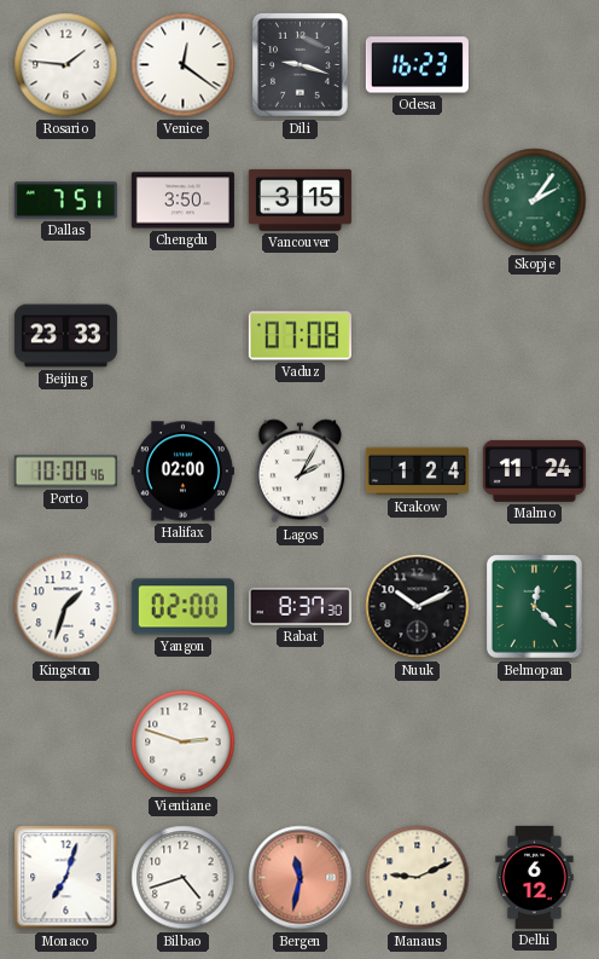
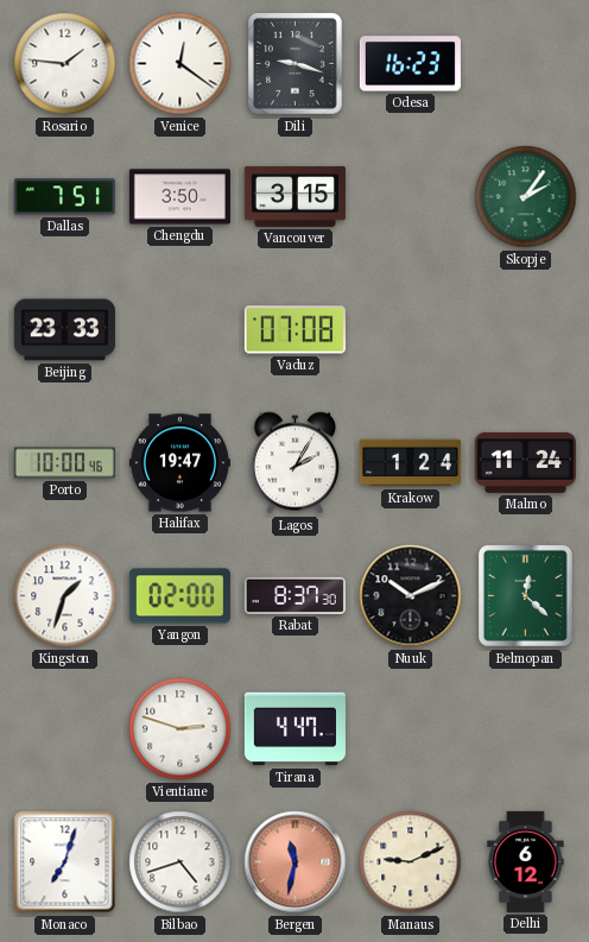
Halifax: 02:00 -> 19:47
Tirana: none -> 4:47
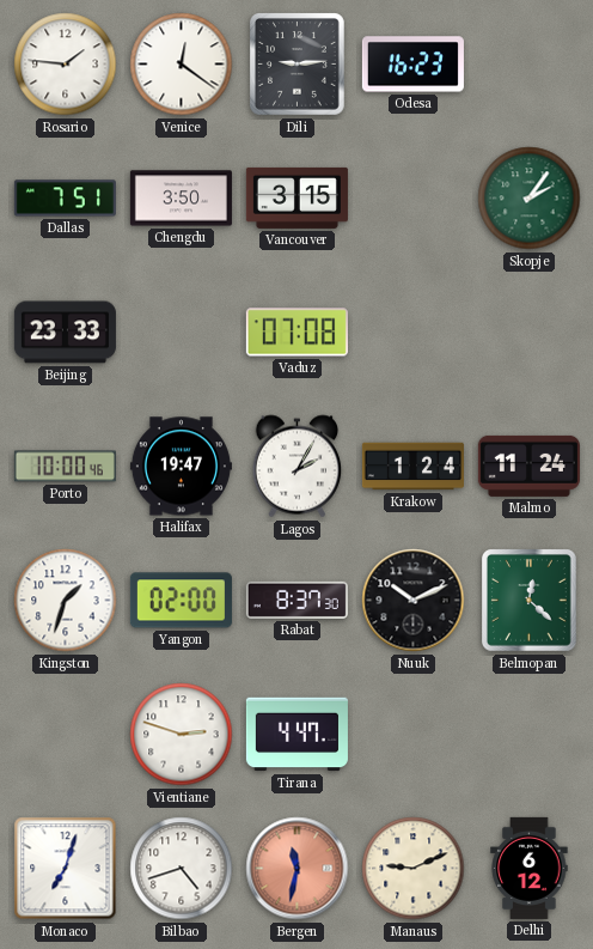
Dili: 9:18 -> 9:14
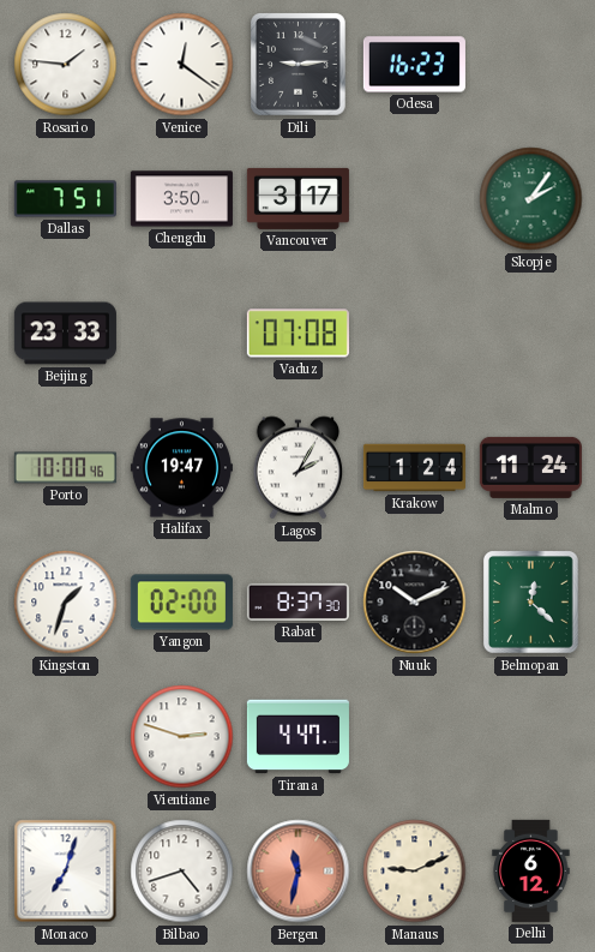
Vancouver: 3:15 -> 3:17
